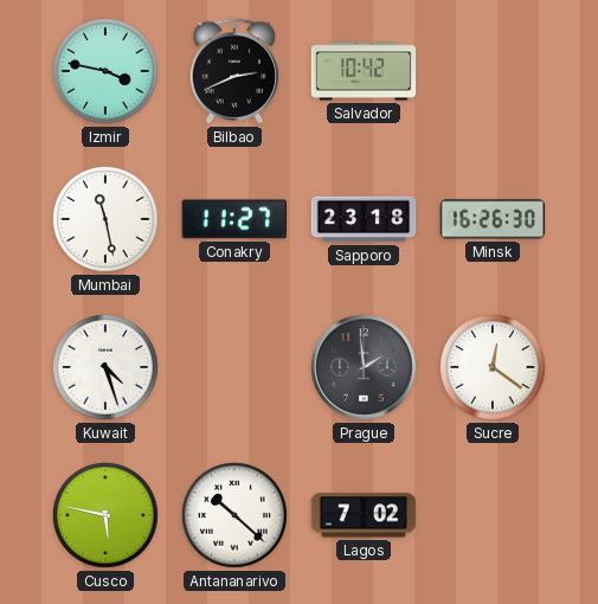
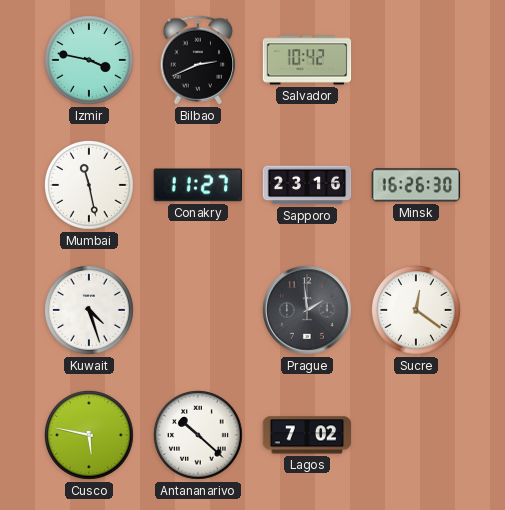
Sapporo: 23:18 -> 23:16
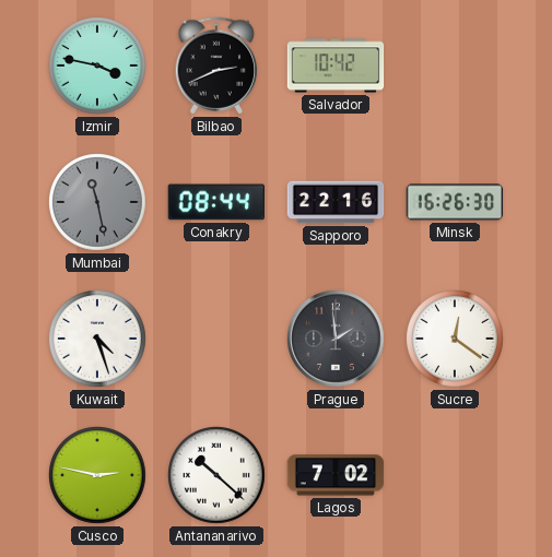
Mumbai dial: white -> grey
Conakry: 11:27 -> 08:44
Sapporo: 23:16 -> 22:16
Cusco: 5:47 -> 2:47
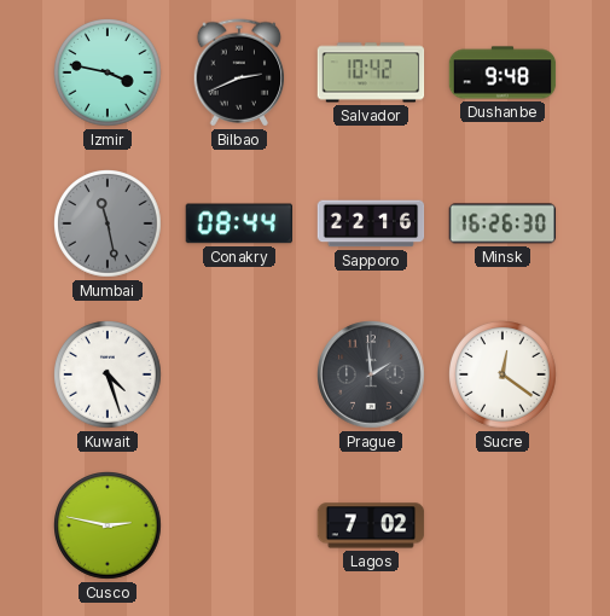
Dushanbe: none -> 9:48
Antananarivo: 10:22 -> none
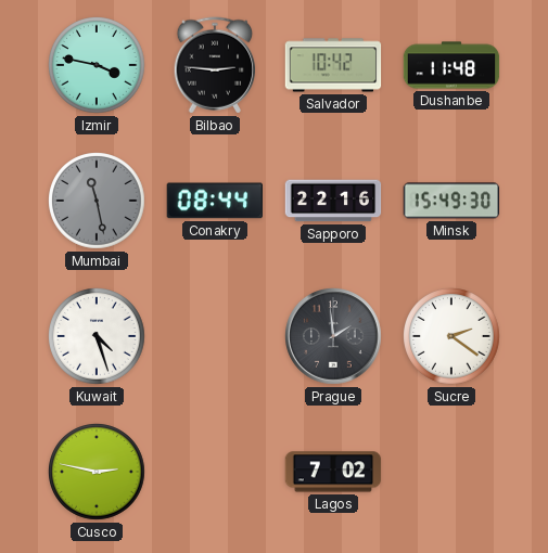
Bilbao: 2:41 -> 2:46
Dushanbe: 9:48 -> 11:48
Minsk: 16:26 -> 15:49
Sucre: 12:21 -> 2:21
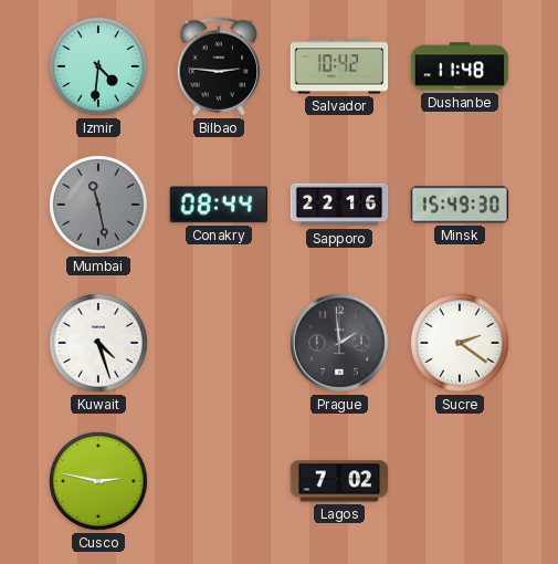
Izmir: 3:47 -> 4:31
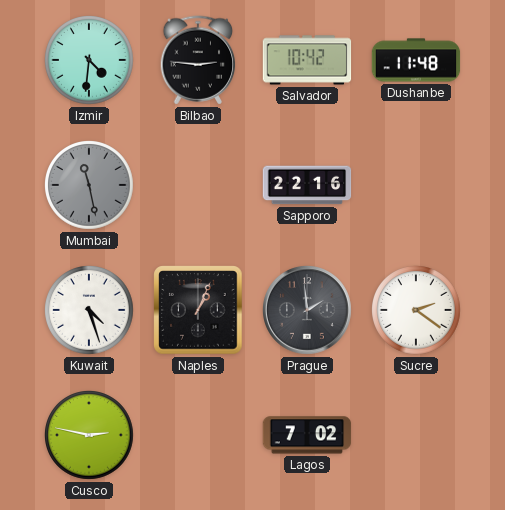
Conakry: 08:44 -> none
Minsk: 15:49 -> none
Naples: none -> 1:04
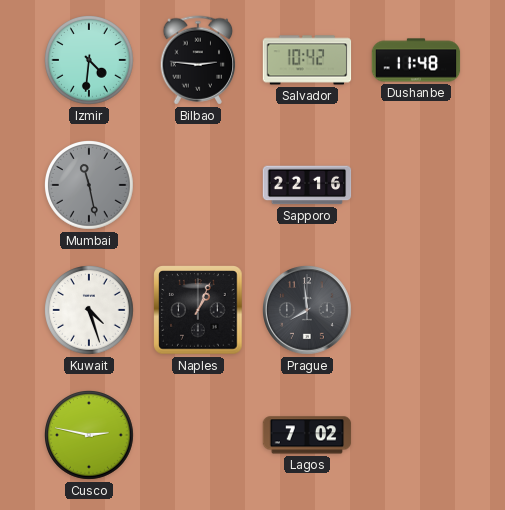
Prague: 1:59 -> 7:59
Sucre: 2:21 -> none
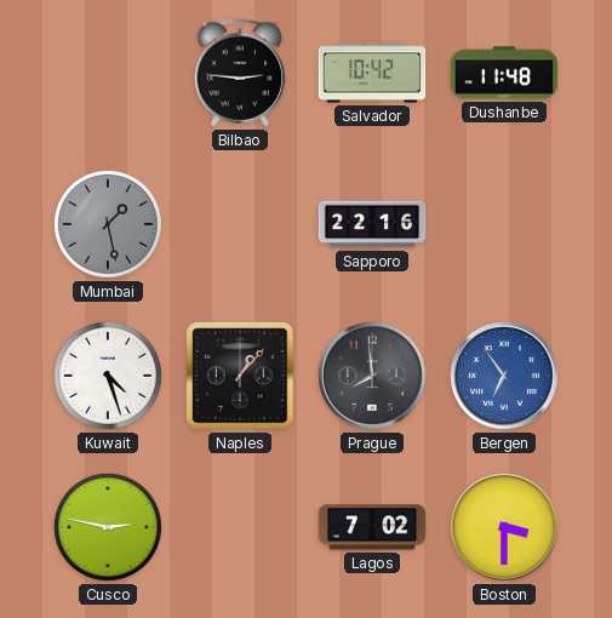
Izmir: 4:31 -> none
Mumbai: 11:28 -> 1:28
Naples: 1:04 -> 1:07
Bergen: none -> 6:54
Boston: none -> 3:30
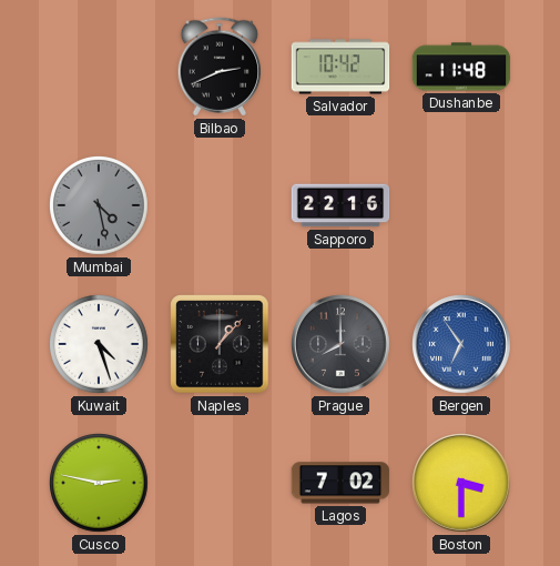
Bilbao: 2:46 -> 2:41
Mumbai: 1:28 -> 4:28
Prague: 7:59 -> 8:00
